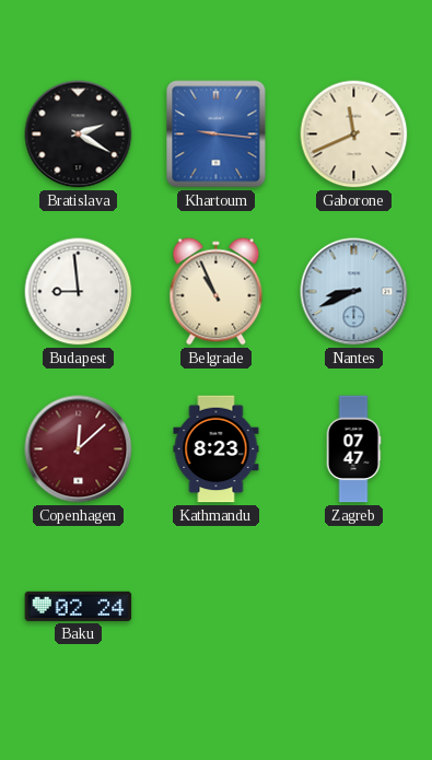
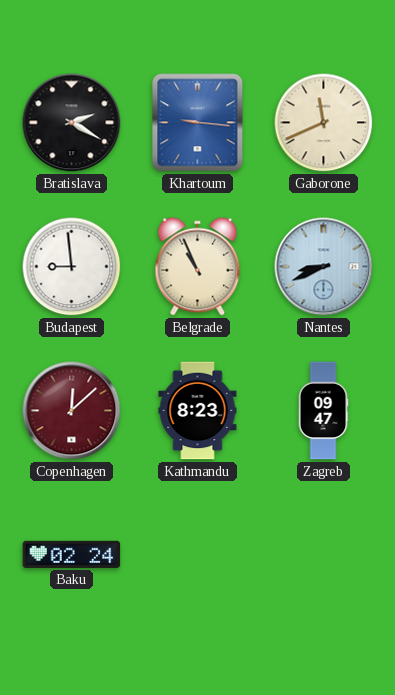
Zagreb: 07:47 -> 09:47
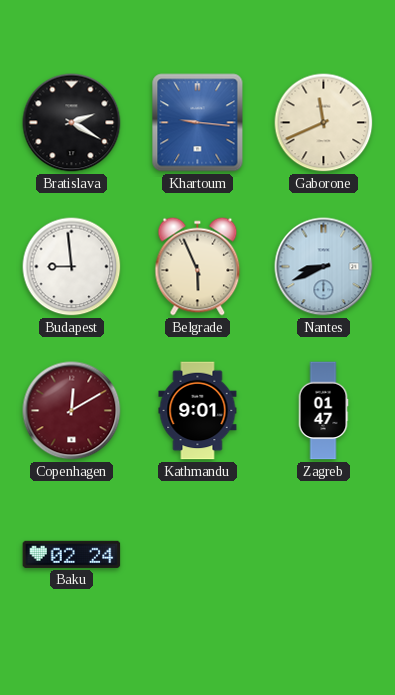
Belgrade: 10:56 -> 5:56
Copenhagen: 12:08 -> 12:10
Kathmandu: 8:23 -> 9:01
Zagreb: 09:47 -> 01:47
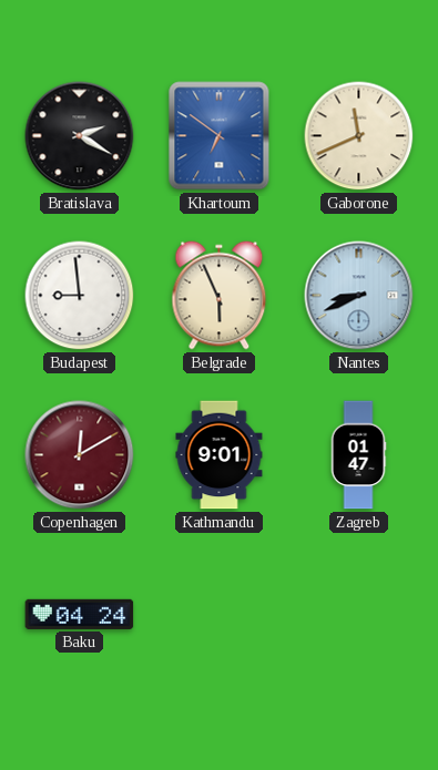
Khartoum: 9:16 -> 6:51
Baku: 02:24 -> 04:24
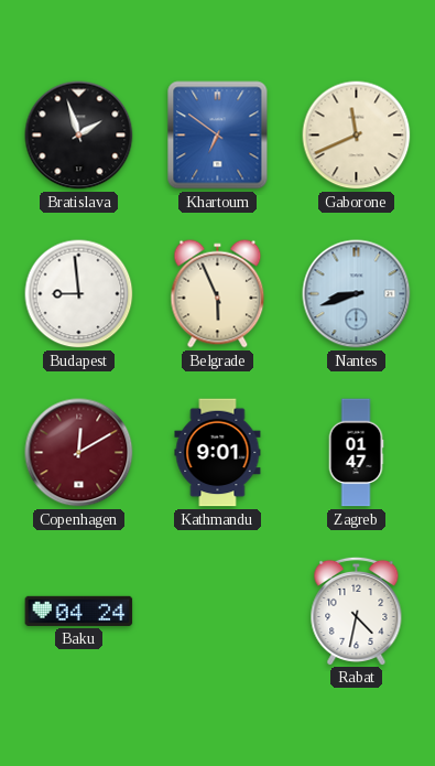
Bratislava: 2:20 -> 1:57
Nantes: 8:41 -> 8:42
Rabat: none -> 4:32
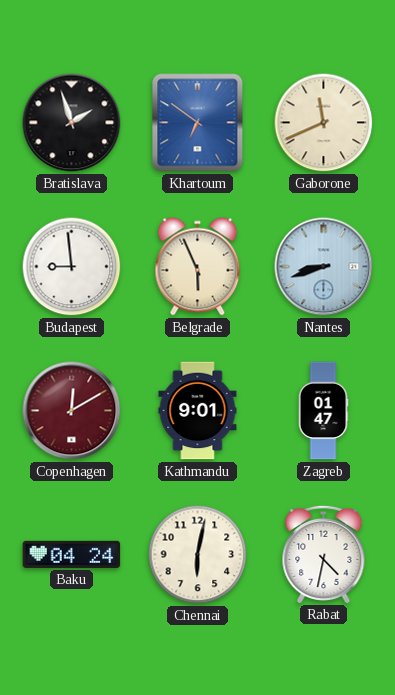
Chennai: none -> 6:02
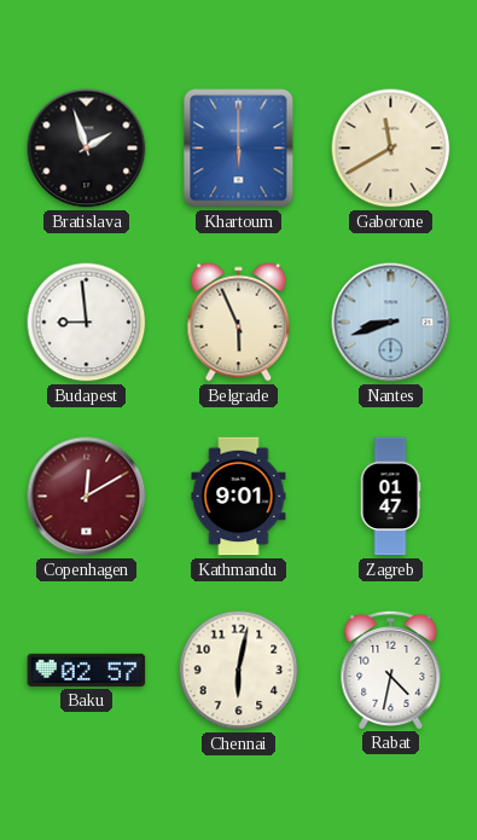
Khartoum: 6:51 -> 6:00
Gaborone: 11:41 -> 11:40
Baku: 04:24 -> 02:57
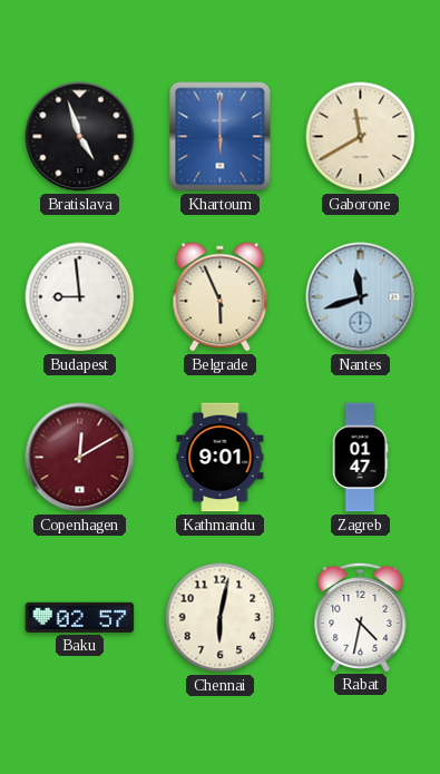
Bratislava: 1:57 -> 4:57
Nantes: 8:42 -> 11:42
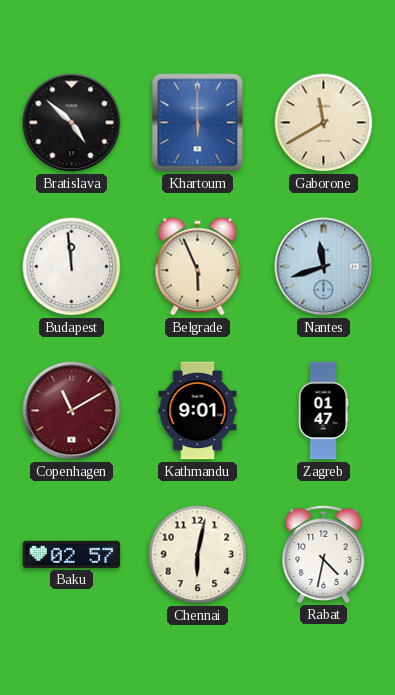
Bratislava: 4:57 -> 4:52
Budapest: 8:59 -> 11:59
Copenhagen: 12:10 -> 11:10
